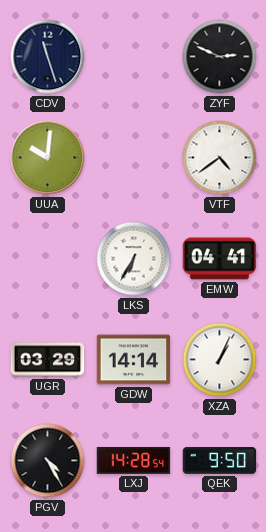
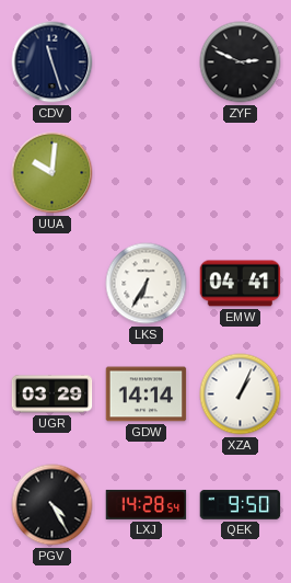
VTF: 4:39 -> none
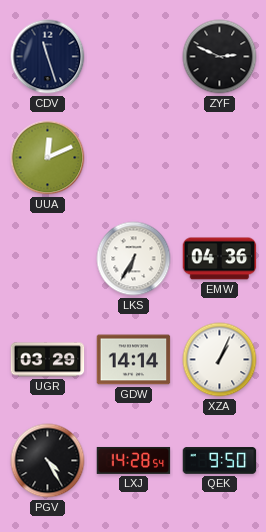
UUA: 10:01 -> 12:11
EMW: 04:41 -> 04:36
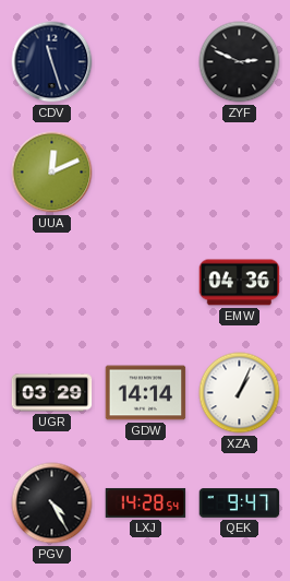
LKS: 6:35 -> none
QEK: 9:50 -> 9:47
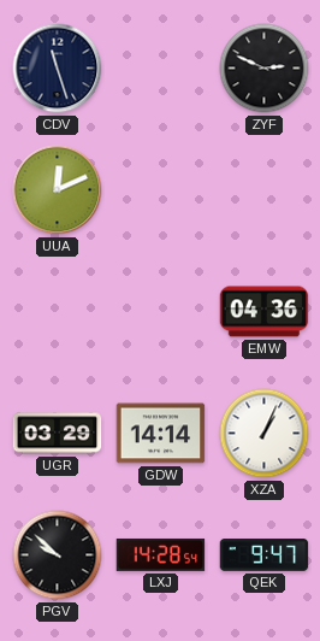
PGV: 4:25 -> 9:52
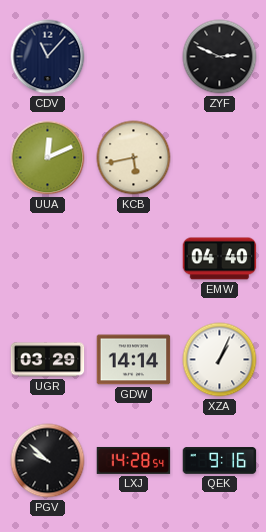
CDV: 11:27 -> 11:07
KCB: none -> 5:43
EMW: 04:36 -> 04:40
QEK: 9:47 -> 9:16
